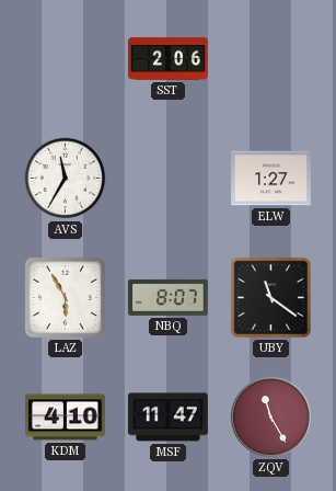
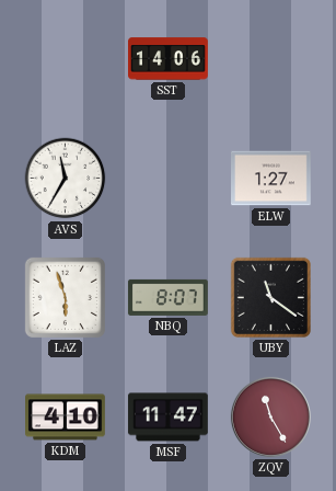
SST: 2:06 -> 14:06
LAZ: 5:55 -> 5:57
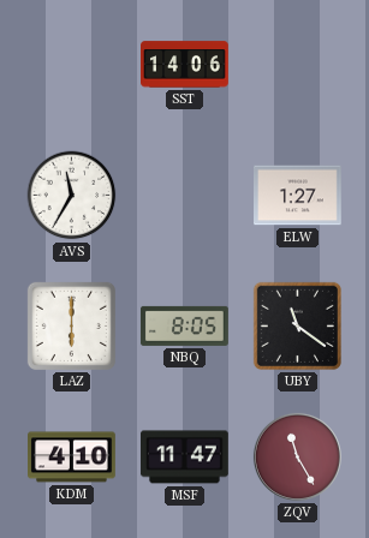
LAZ: 5:57 -> 6:00
NBQ: 8:07 -> 8:05
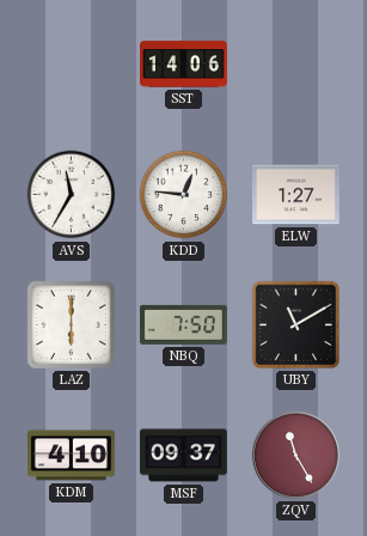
KDD: none -> 12:46
NBQ: 8:05 -> 7:50
UBY: 11:21 -> 11:10
MSF: 11:47 -> 09:37
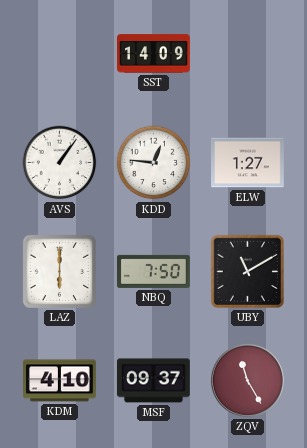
SST: 14:06 -> 14:09
AVS: 11:35 -> 1:06
